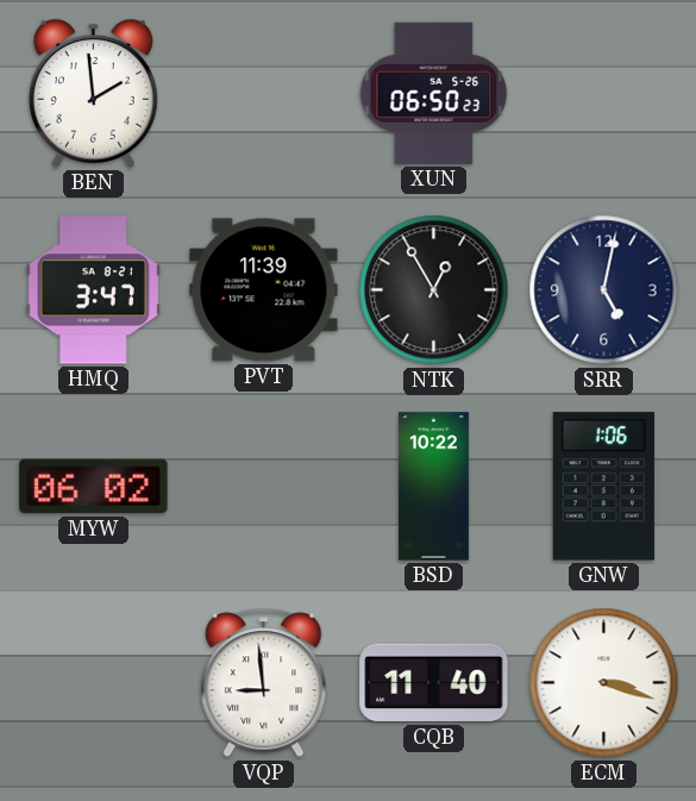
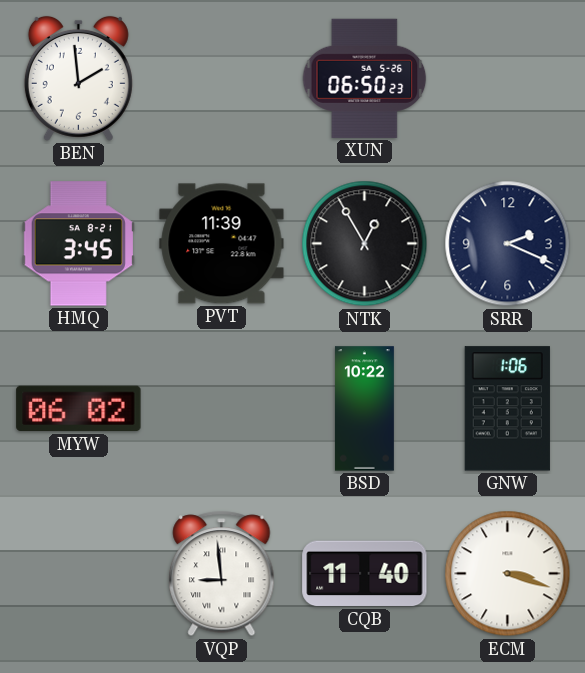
HMQ: 3:47 -> 3:45
SRR: 5:02 -> 2:19
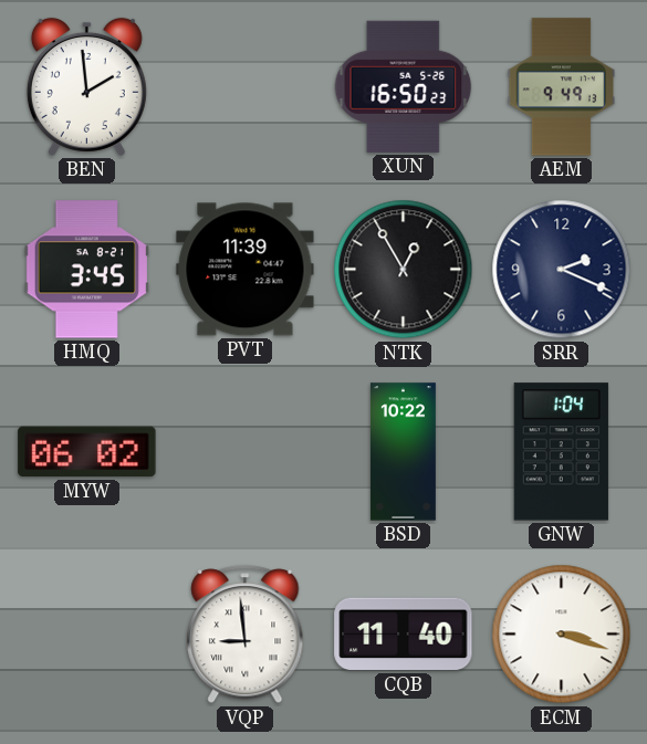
XUN: 06:50 -> 16:50
AEM: none -> 9:49
GNW: 1:06 -> 1:04
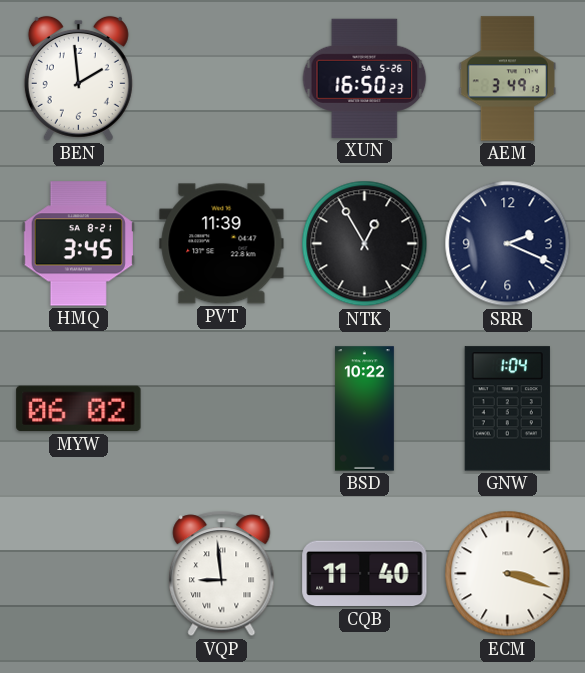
AEM: 9:49 -> 3:49
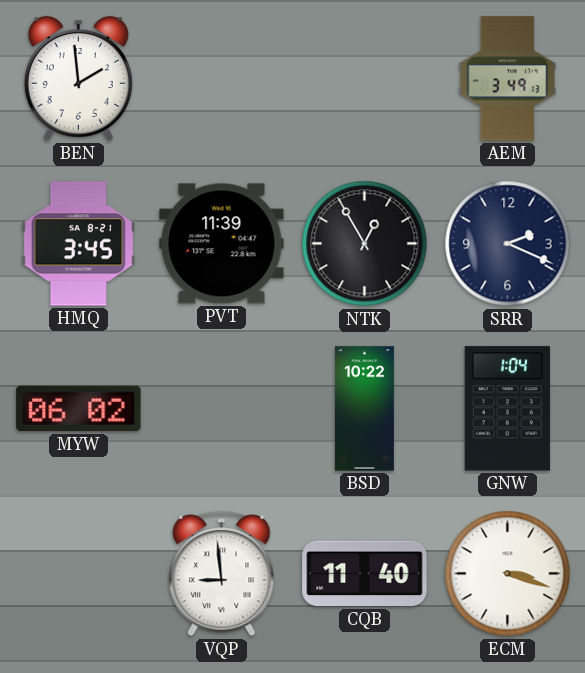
XUN: 16:50 -> none
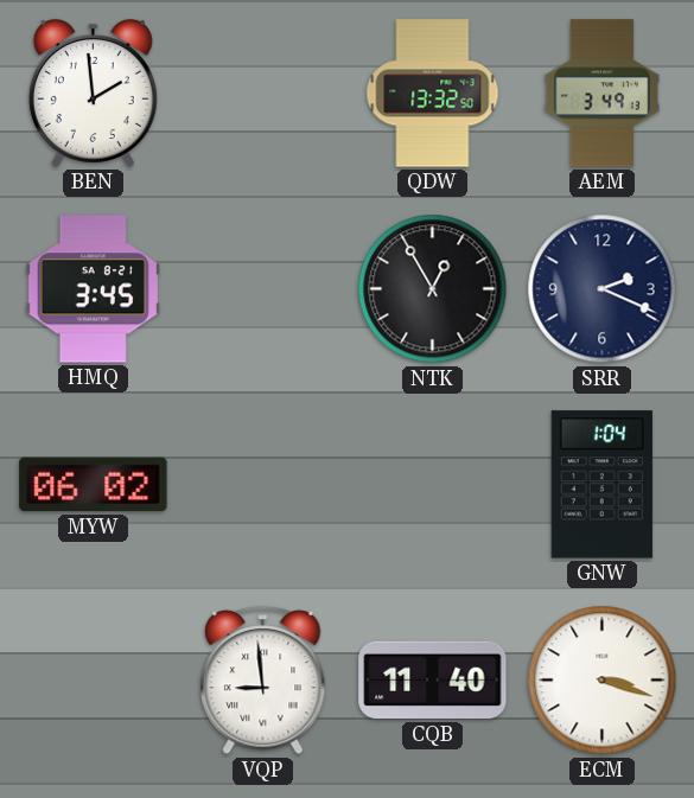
QDW: none -> 13:32
PVT: 11:39 -> none
BSD: 10:22 -> none
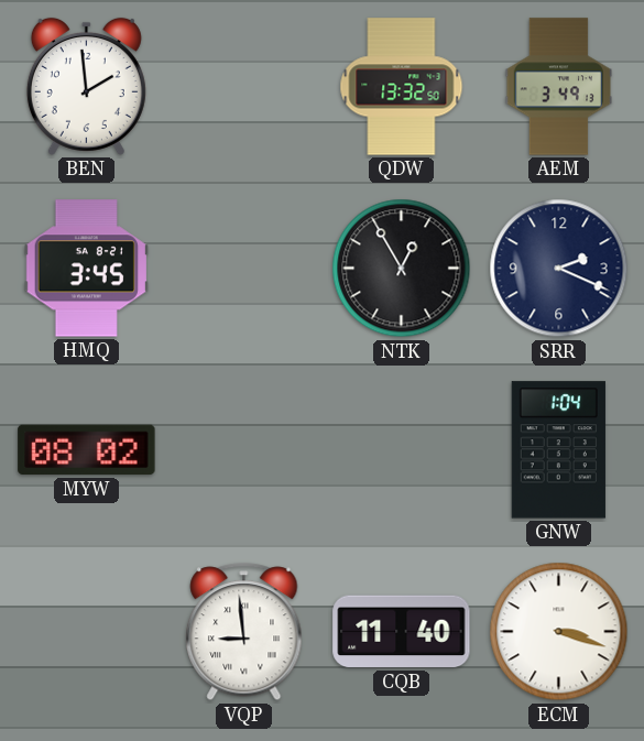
MYW: 06:02 -> 08:02
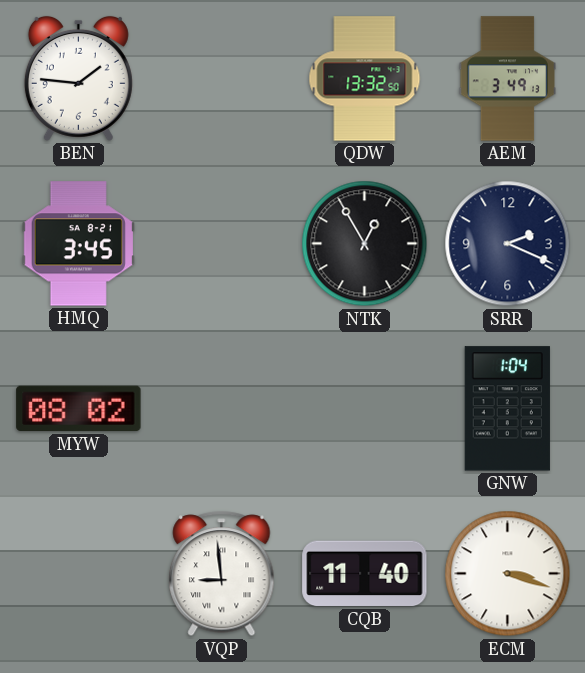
BEN: 1:59 -> 1:46
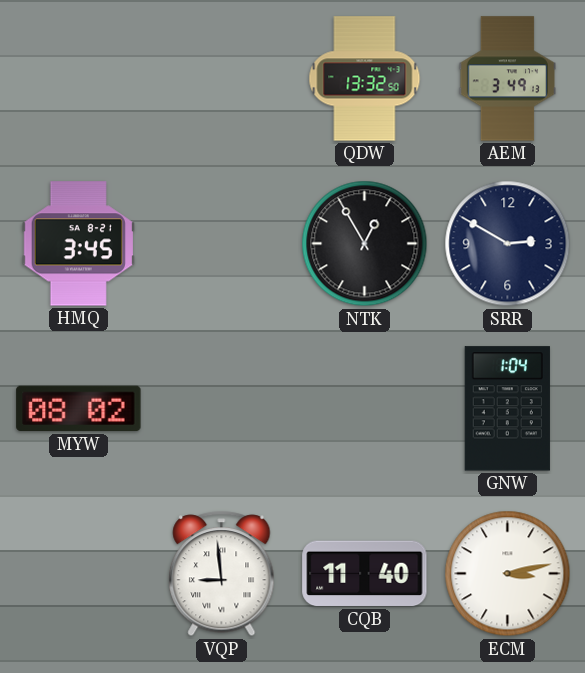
BEN: 1:46 -> none
SRR: 2:19 -> 2:50
ECM: 3:18 -> 3:13
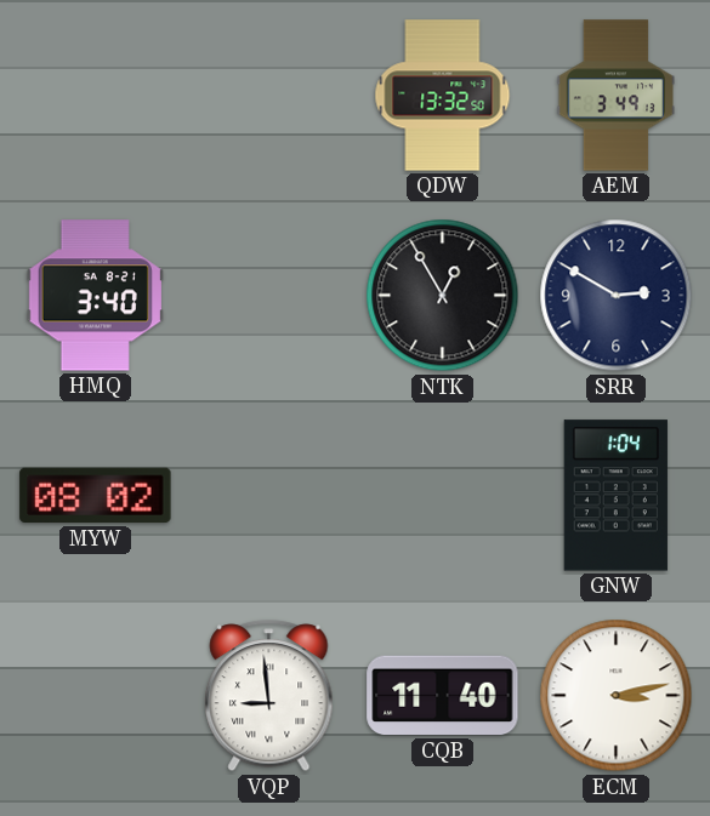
HMQ: 3:45 -> 3:40
